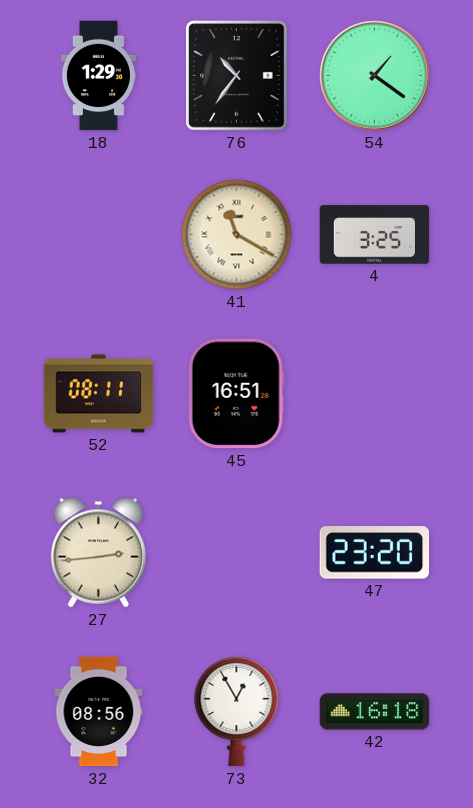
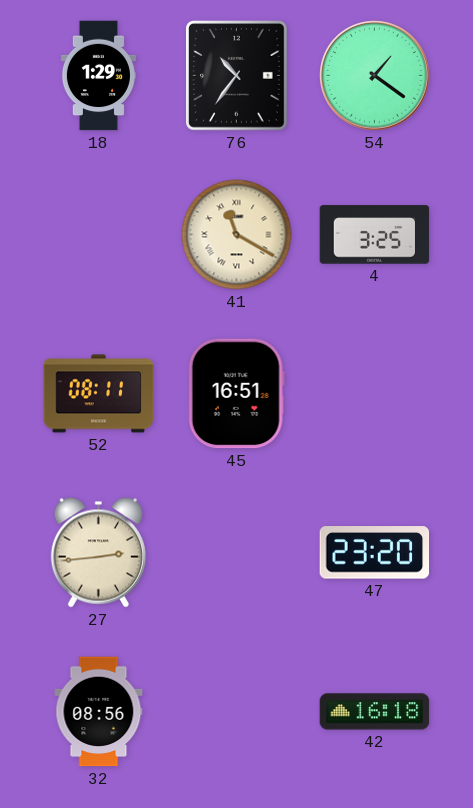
73: 12:55 -> none
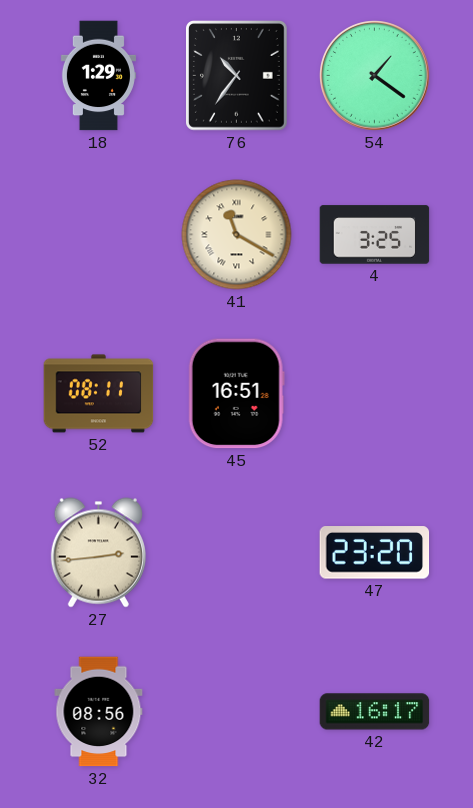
42: 16:18 -> 16:17
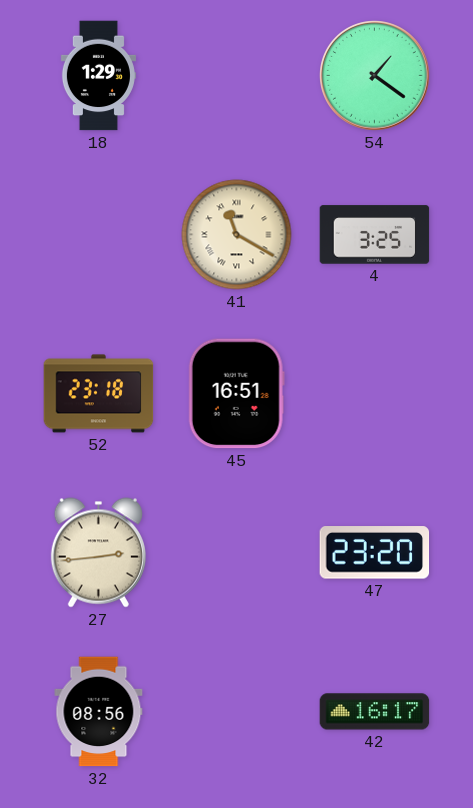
76: 10:36 -> none
52: 08:11 -> 23:18
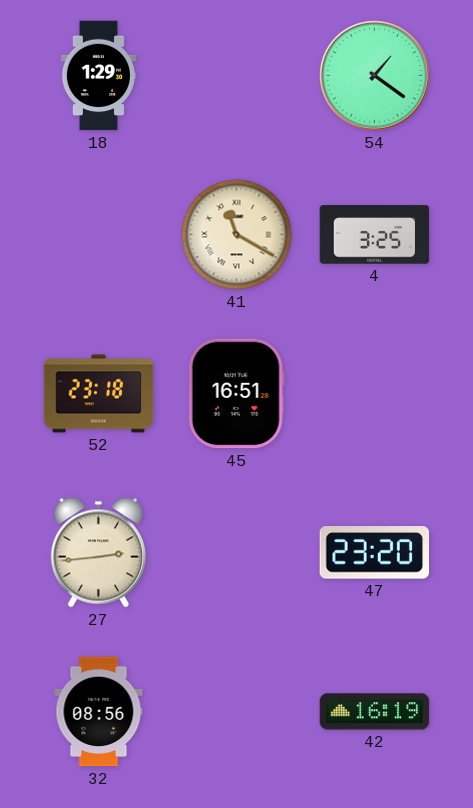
42: 16:17 -> 16:19
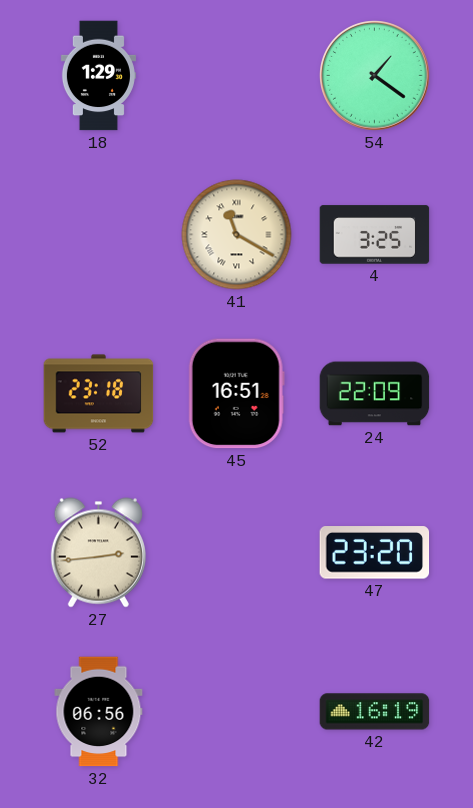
24: none -> 22:09
32: 08:56 -> 06:56
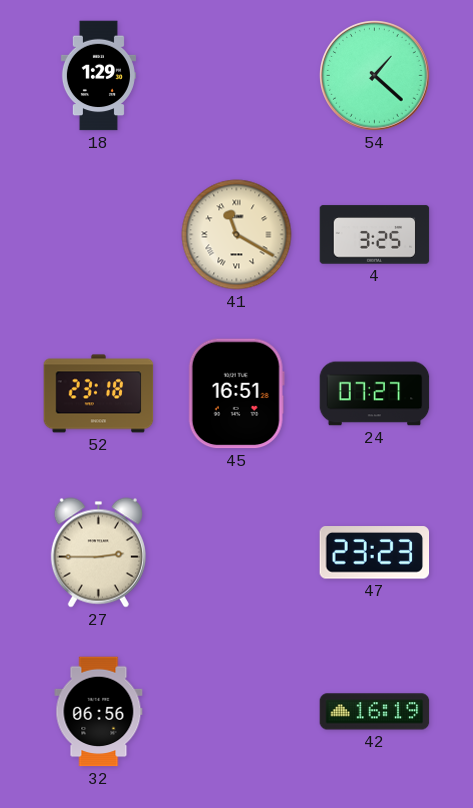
54: 1:21 -> 1:22
24: 22:09 -> 07:27
27: 2:44 -> 2:45
47: 23:20 -> 23:23
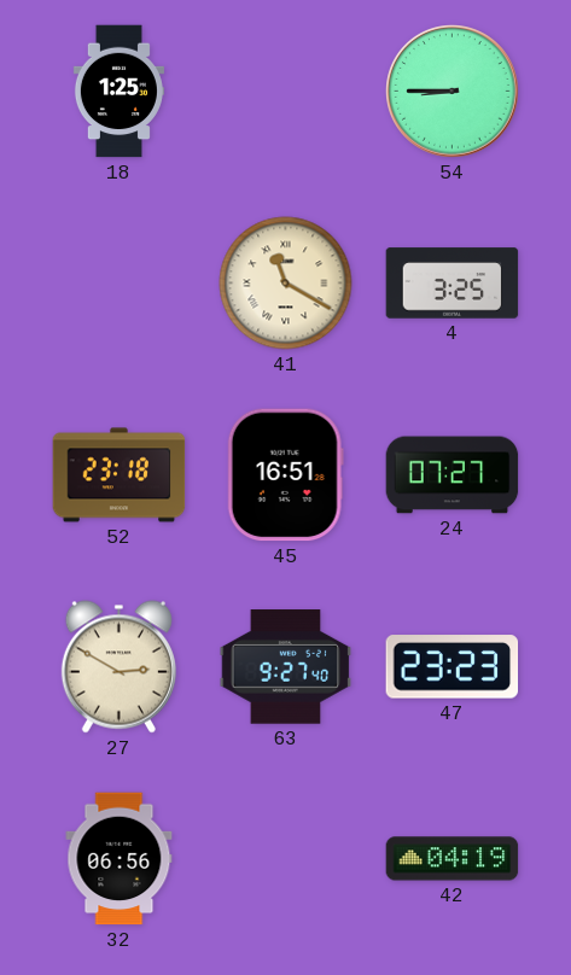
18: 1:29 -> 1:25
54: 1:22 -> 8:45
27: 2:45 -> 2:50
63: none -> 9:27
42: 16:19 -> 04:19
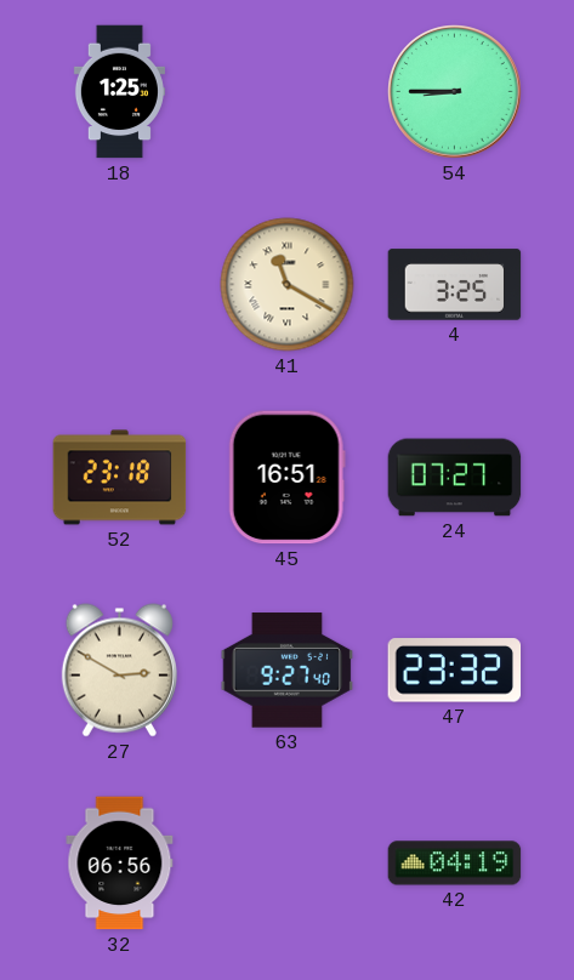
47: 23:23 -> 23:32
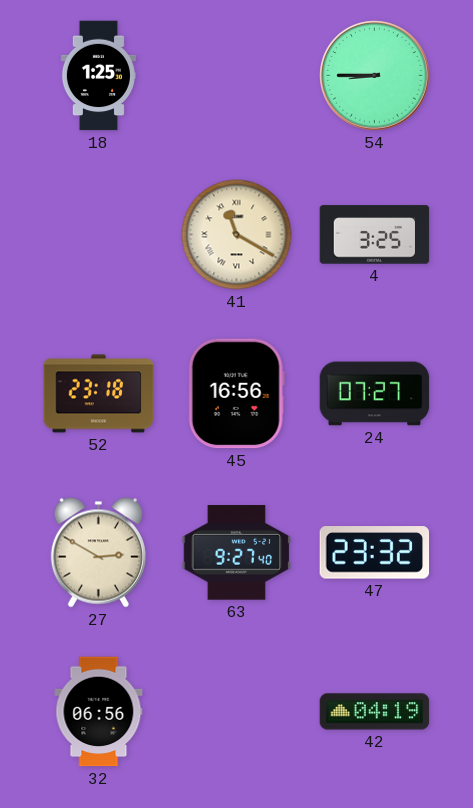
45: 16:51 -> 16:56
